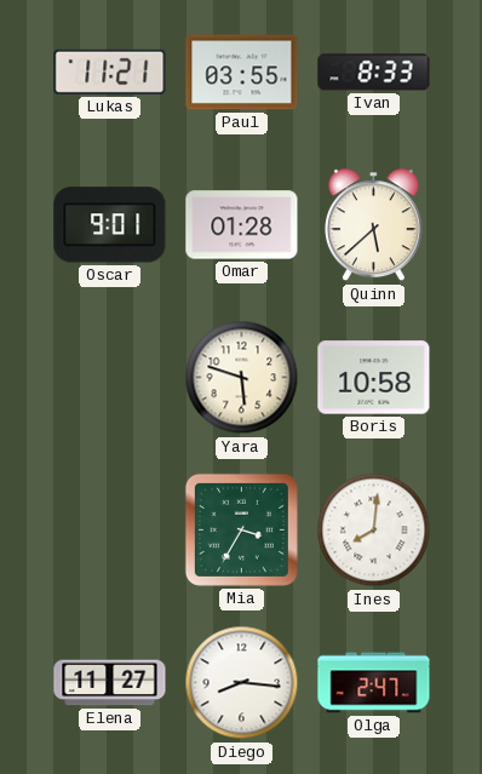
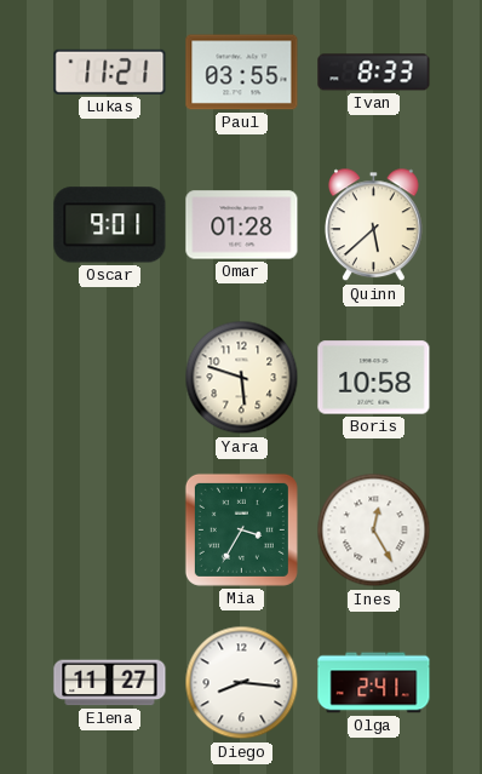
Ines: 8:01 -> 12:25
Olga: 2:47 -> 2:41
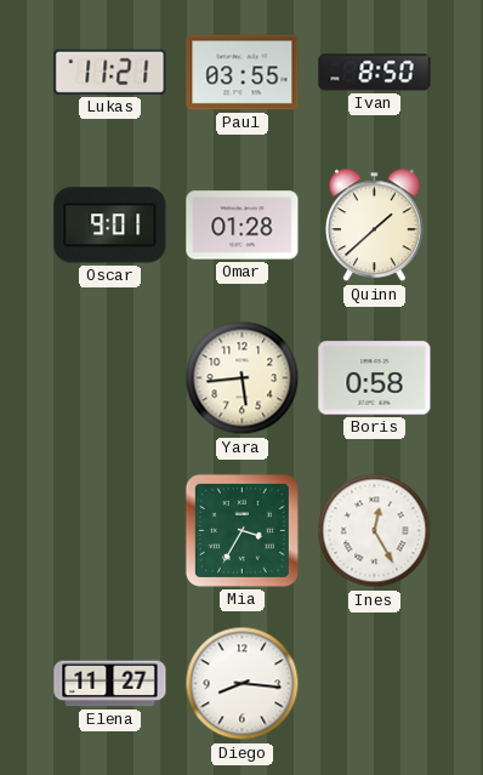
Ivan: 8:33 -> 8:50
Quinn: 5:38 -> 1:38
Yara: 5:48 -> 5:44
Boris: 10:58 -> 0:58
Olga: 2:41 -> none
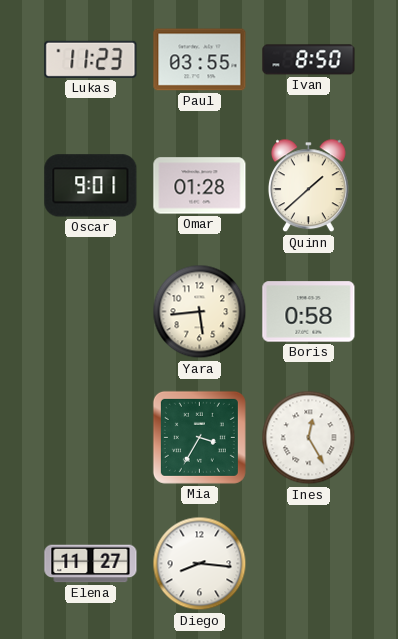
Lukas: 11:21 -> 11:23
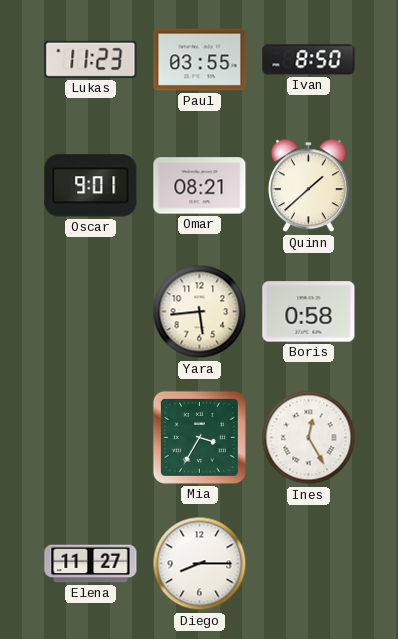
Omar: 01:28 -> 08:21
Diego: 8:16 -> 8:15
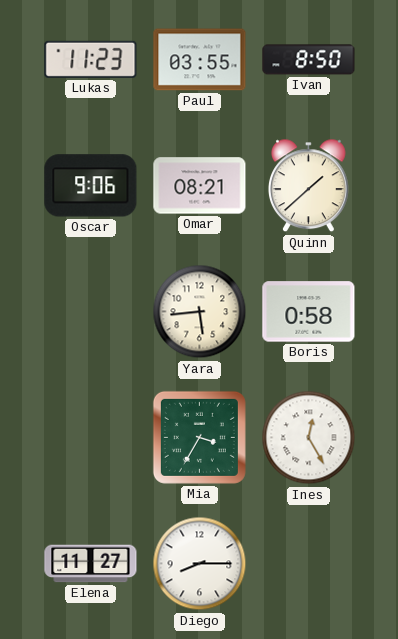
Oscar: 9:01 -> 9:06
